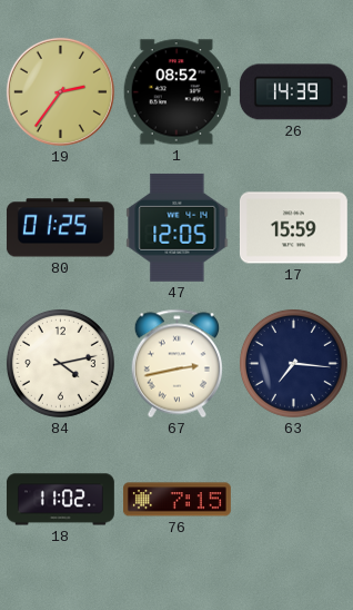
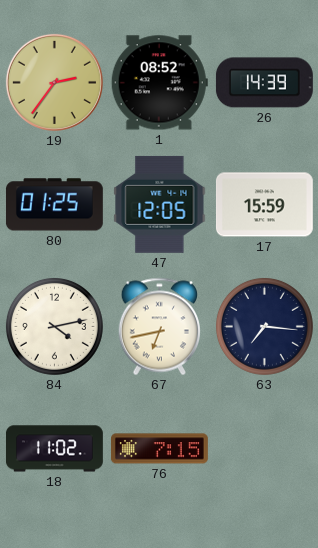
67: 2:43 -> 6:43
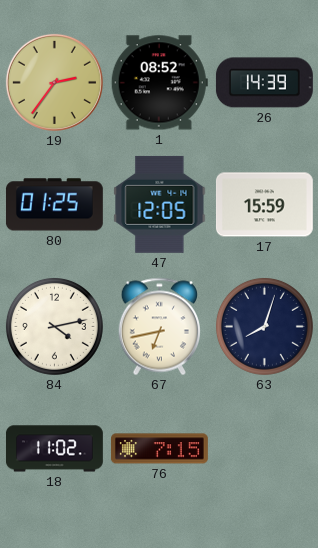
63: 7:16 -> 8:03
